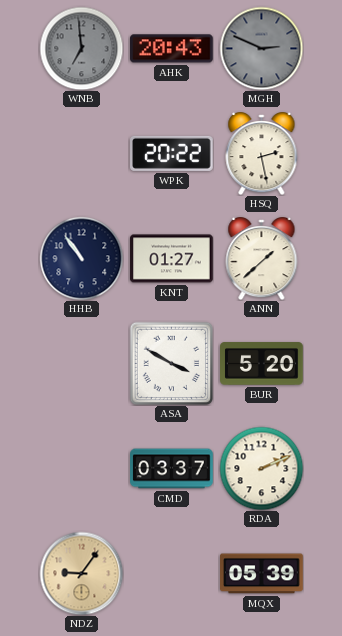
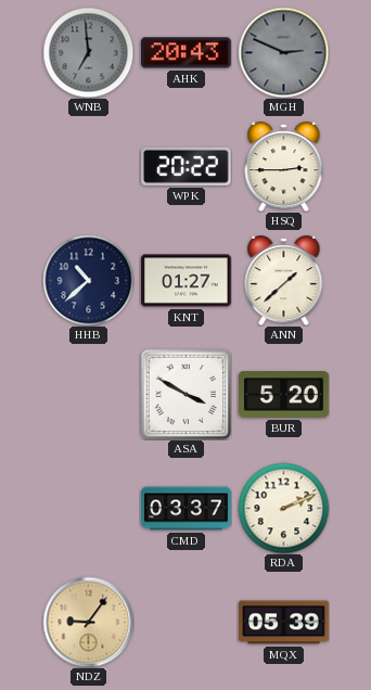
HSQ: 2:28 -> 2:45
HHB: 10:54 -> 10:38
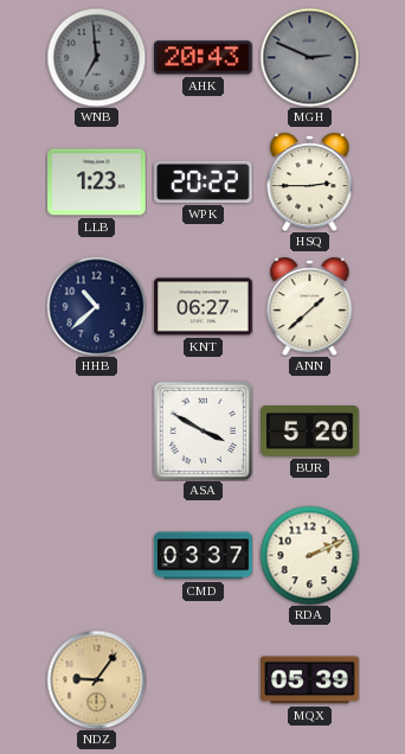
LLB: none -> 1:23
KNT: 01:27 -> 06:27
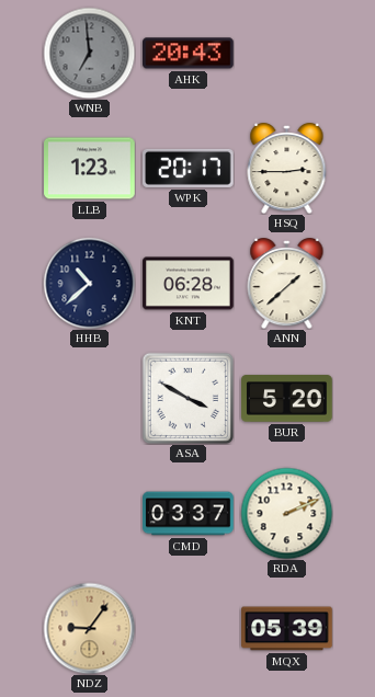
MGH: 2:49 -> none
WPK: 20:22 -> 20:17
KNT: 06:27 -> 06:28
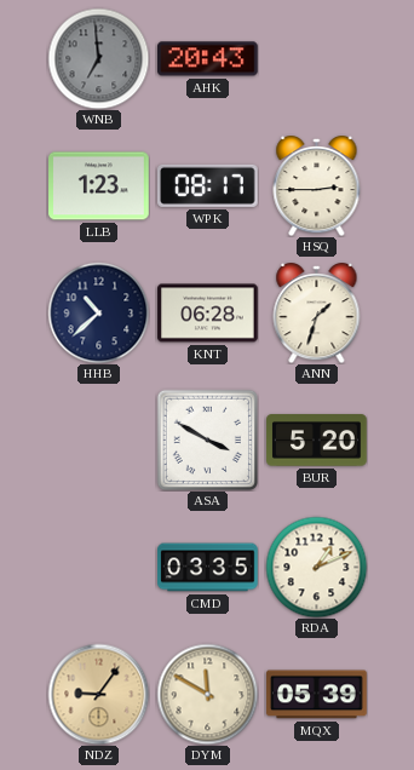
WPK: 20:17 -> 08:17
ANN: 1:38 -> 1:33
CMD: 03:37 -> 03:35
RDA: 2:11 -> 1:11
DYM: none -> 11:50
